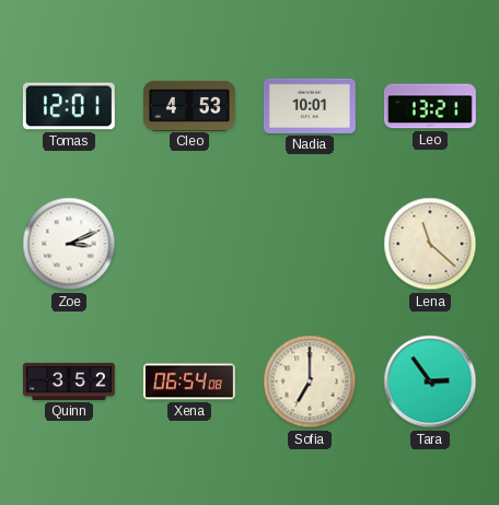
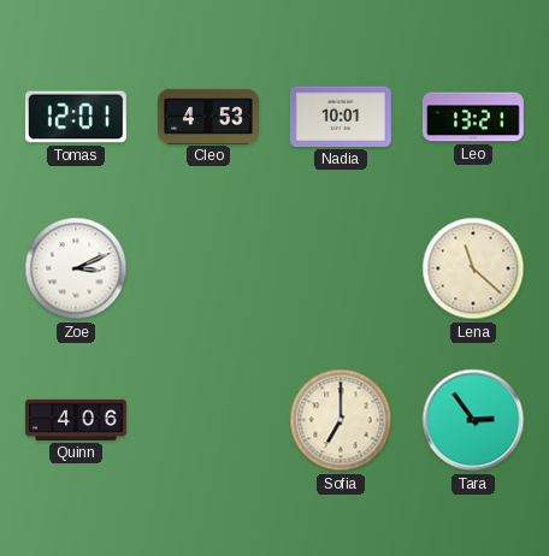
Quinn: 3:52 -> 4:06
Xena: 06:54 -> none
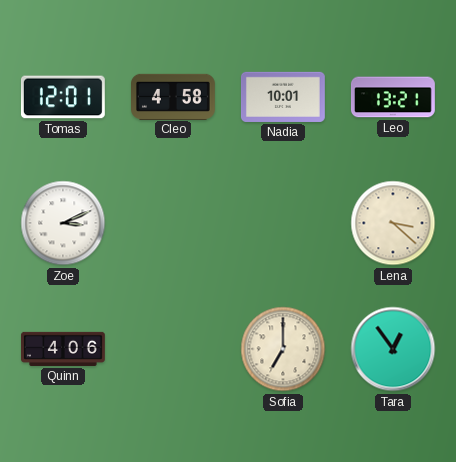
Cleo: 4:53 -> 4:58
Lena: 11:22 -> 3:22
Tara: 2:54 -> 12:54
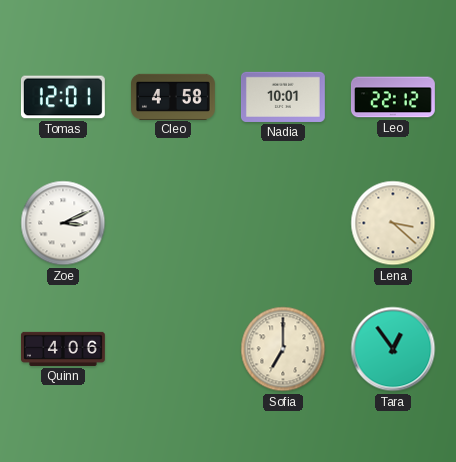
Leo: 13:21 -> 22:12
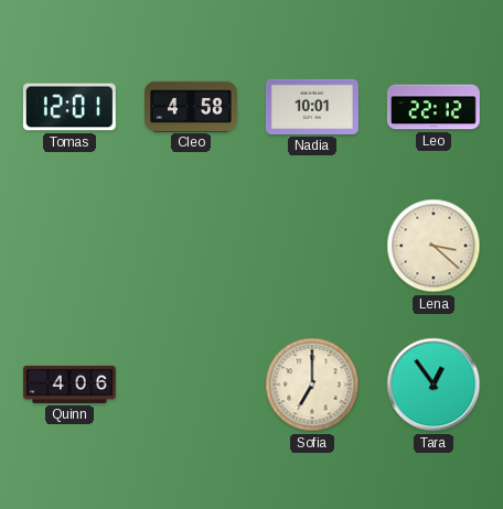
Zoe: 3:11 -> none
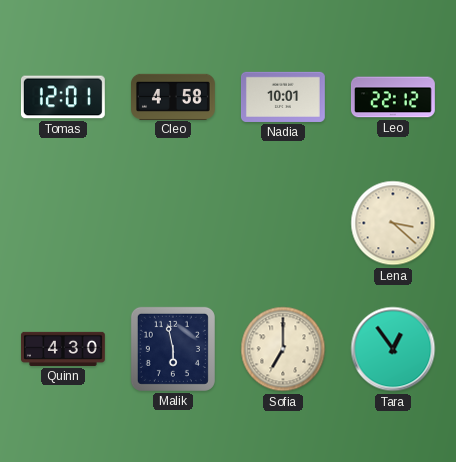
Quinn: 4:06 -> 4:30
Malik: none -> 5:58
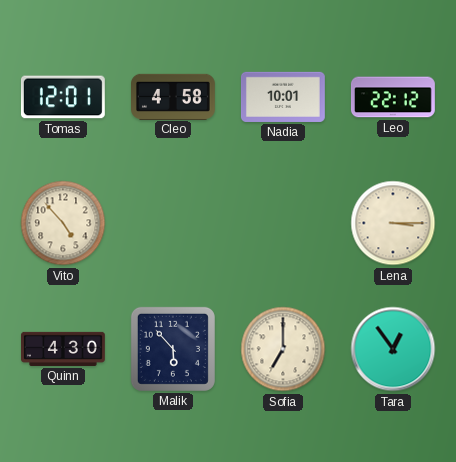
Vito: none -> 4:53
Lena: 3:22 -> 3:15
Malik: 5:58 -> 5:53
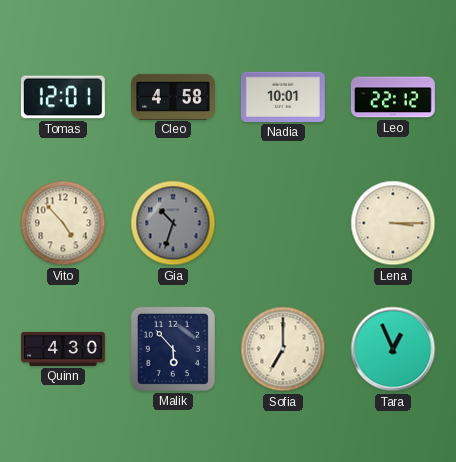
Gia: none -> 10:33
Tara: 12:54 -> 12:56
